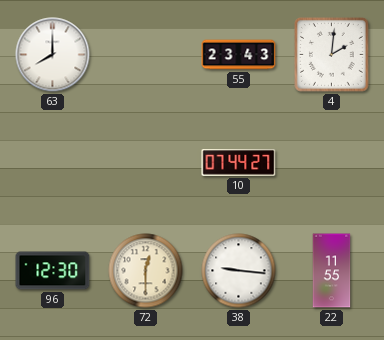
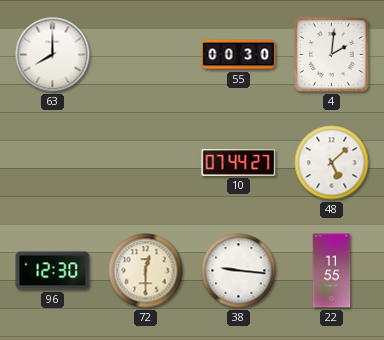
55: 23:43 -> 00:30
48: none -> 5:08
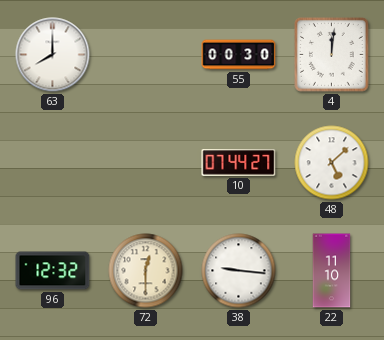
4: 2:01 -> 12:01
96: 12:30 -> 12:32
22: 11:55 -> 11:10
